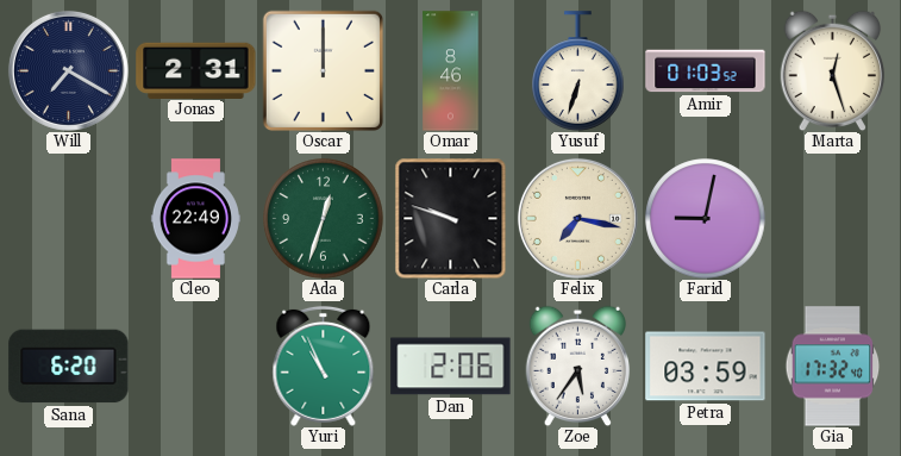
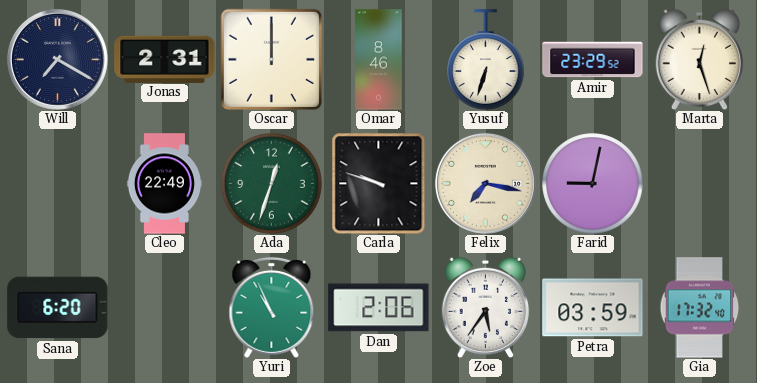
Amir: 01:03 -> 23:29
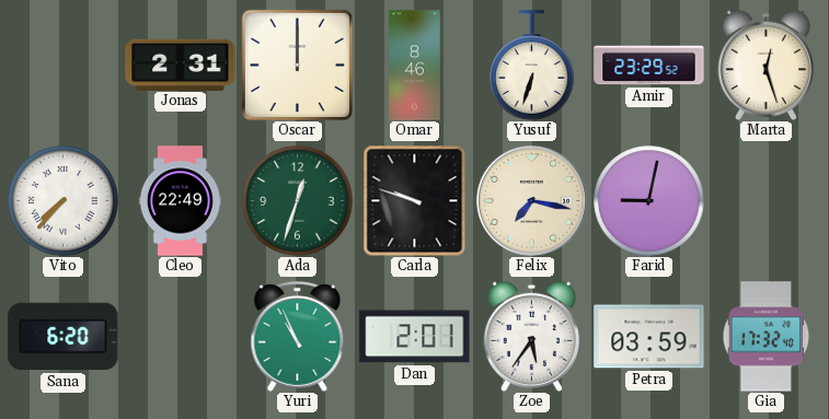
Will: 7:20 -> none
Vito: none -> 7:37
Dan: 2:06 -> 2:01
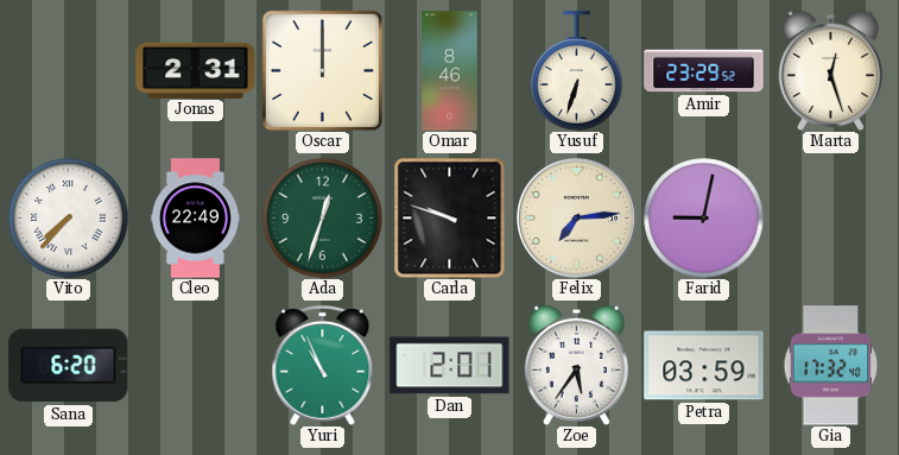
Felix: 7:17 -> 7:14
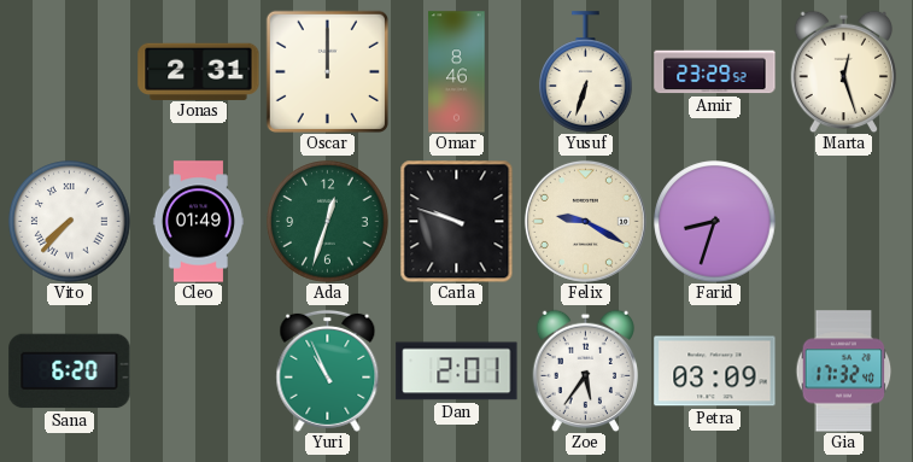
Cleo: 22:49 -> 01:49
Felix: 7:14 -> 9:20
Farid: 9:02 -> 8:33
Petra: 03:59 -> 03:09
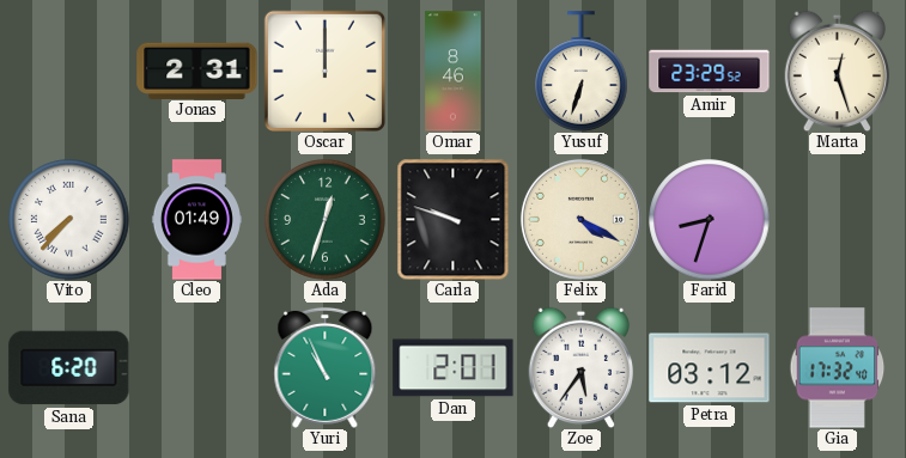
Felix: 9:20 -> 4:20
Petra: 03:09 -> 03:12
